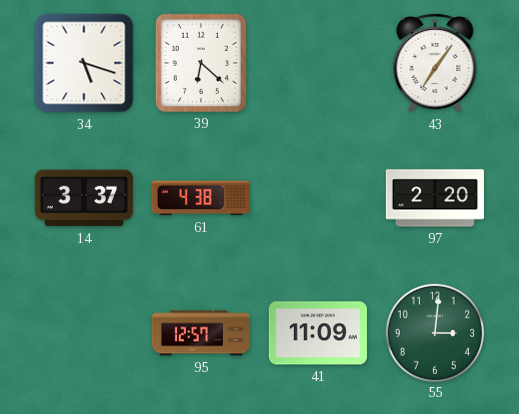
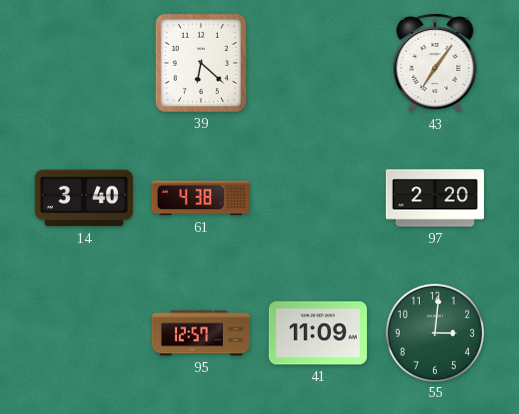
34: 5:18 -> none
14: 3:37 -> 3:40
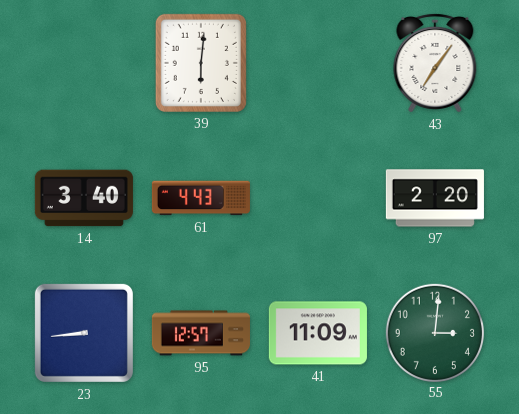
39: 6:22 -> 6:01
61: 4:38 -> 4:43
23: none -> 8:44
